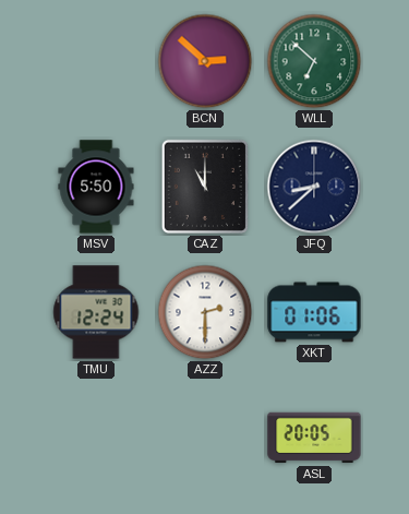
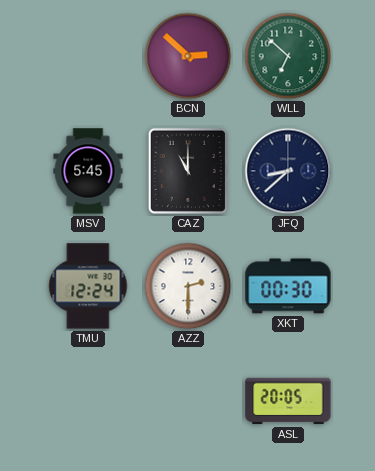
MSV: 5:50 -> 5:45
XKT: 01:06 -> 00:30
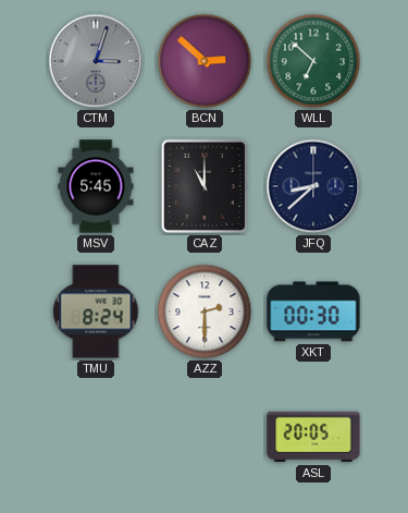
CTM: none -> 3:03
TMU: 12:24 -> 8:24
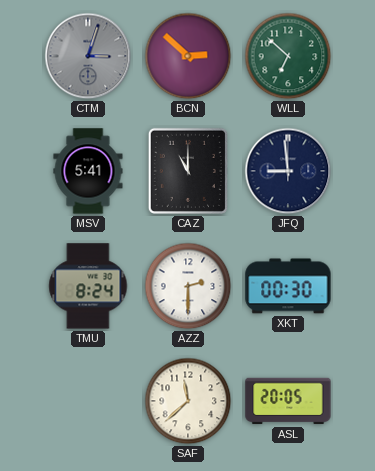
MSV: 5:45 -> 5:41
JFQ: 8:38 -> 8:59
SAF: none -> 11:38
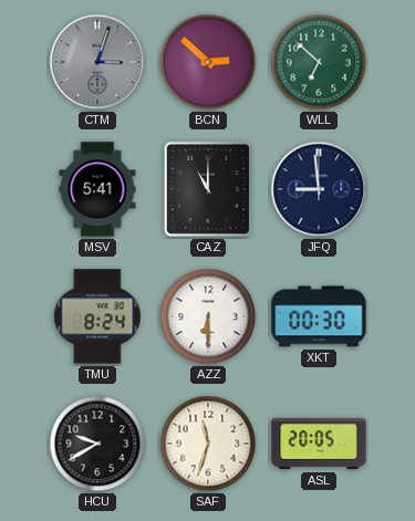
AZZ: 2:30 -> 6:30
HCU: none -> 9:40
SAF: 11:38 -> 11:33
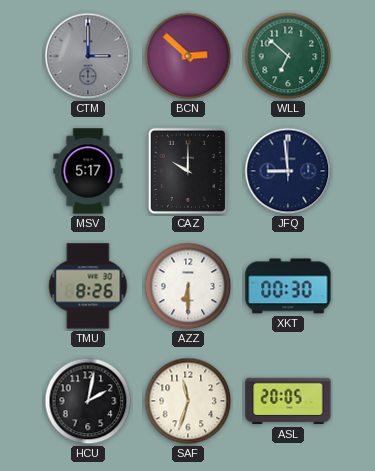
CTM: 3:03 -> 3:00
MSV: 5:41 -> 5:17
CAZ: 11:00 -> 10:00
TMU: 8:24 -> 8:26
HCU: 9:40 -> 2:02
